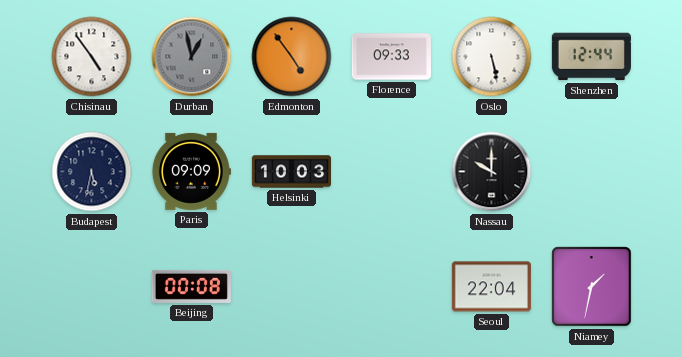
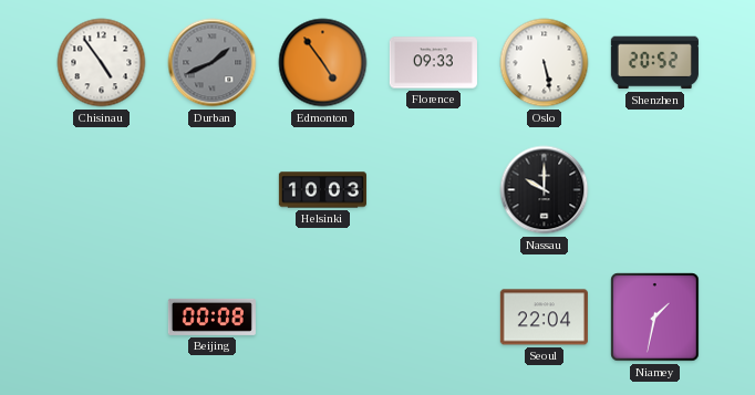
Durban: 12:58 -> 1:41
Shenzhen: 12:44 -> 20:52
Budapest: 5:32 -> none
Paris: 09:09 -> none
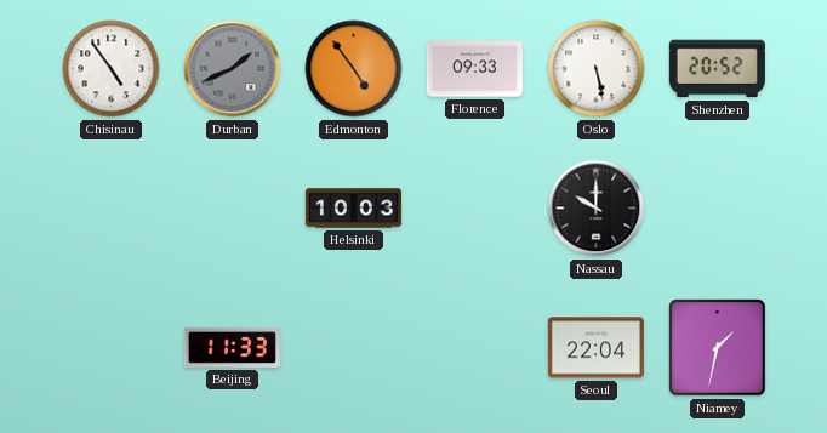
Beijing: 00:08 -> 11:33
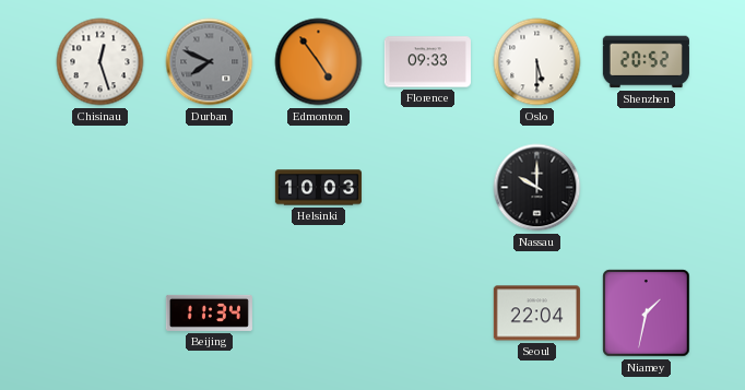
Chisinau: 4:54 -> 12:27
Durban: 1:41 -> 7:49
Oslo: 5:28 -> 5:30
Beijing: 11:33 -> 11:34
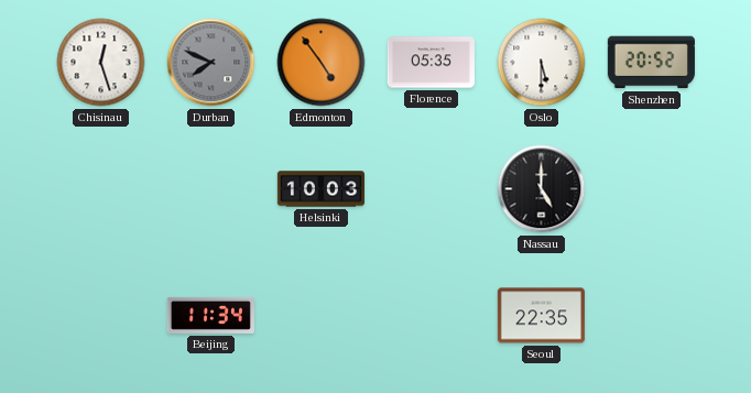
Florence: 09:33 -> 05:35
Nassau: 10:00 -> 5:00
Seoul: 22:04 -> 22:35
Niamey: 1:32 -> none
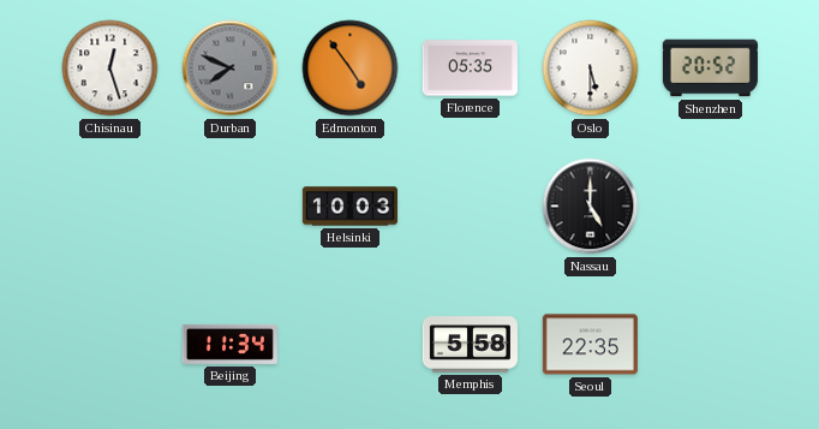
Memphis: none -> 5:58
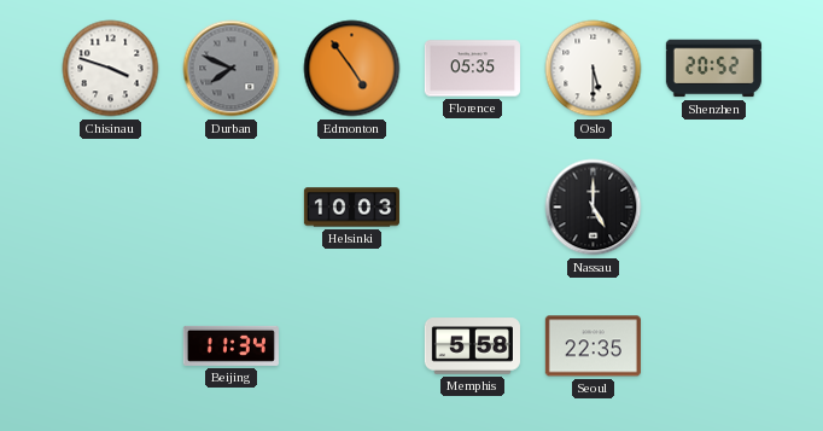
Chisinau: 12:27 -> 3:48
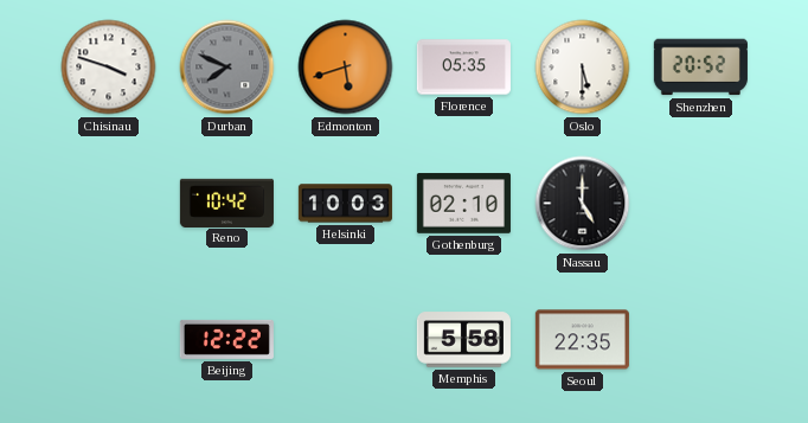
Edmonton: 4:54 -> 5:42
Reno: none -> 10:42
Gothenburg: none -> 02:10
Beijing: 11:34 -> 12:22
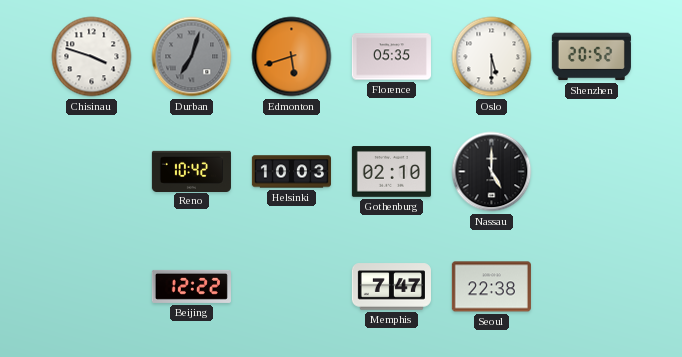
Durban: 7:49 -> 7:03
Memphis: 5:58 -> 7:47
Seoul: 22:35 -> 22:38
